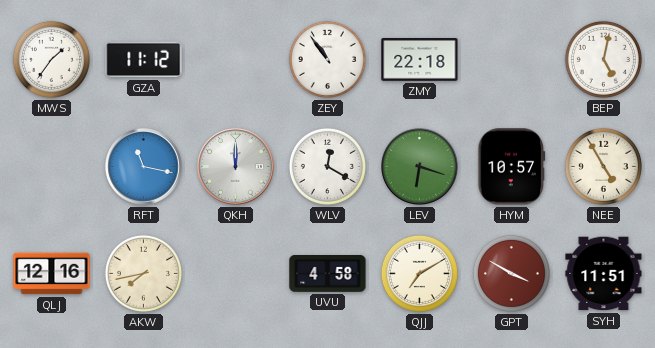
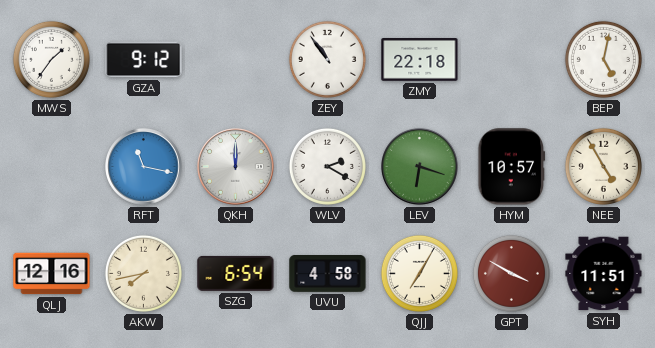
GZA: 11:12 -> 9:12
WLV: 12:20 -> 2:20
SZG: none -> 6:54
QJJ: 7:10 -> 7:05
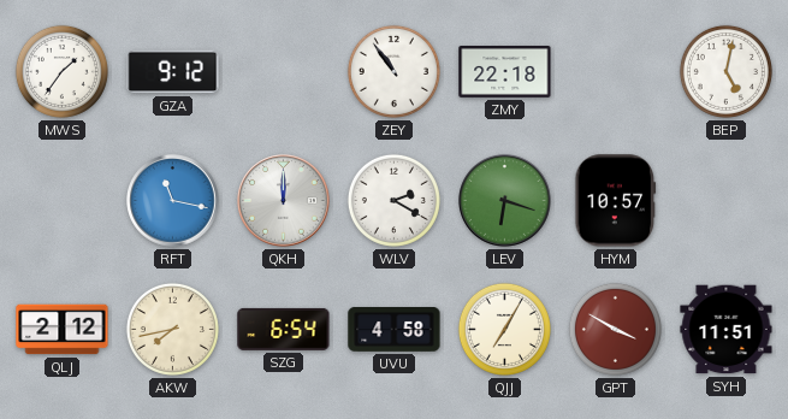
NEE: 4:55 -> none
QLJ: 12:16 -> 2:12
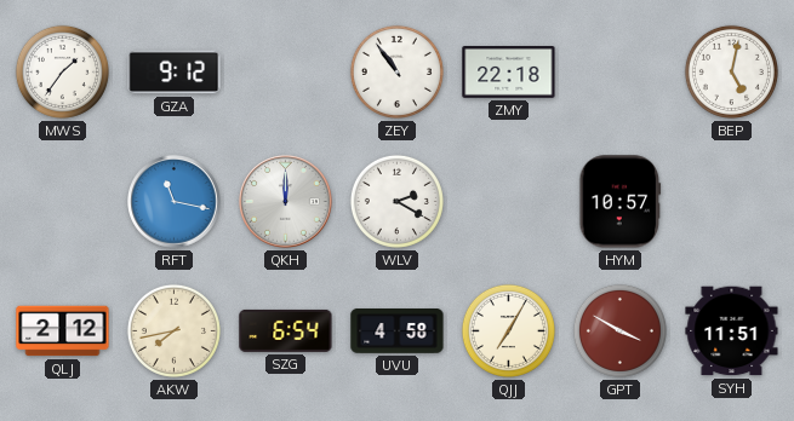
LEV: 6:18 -> none
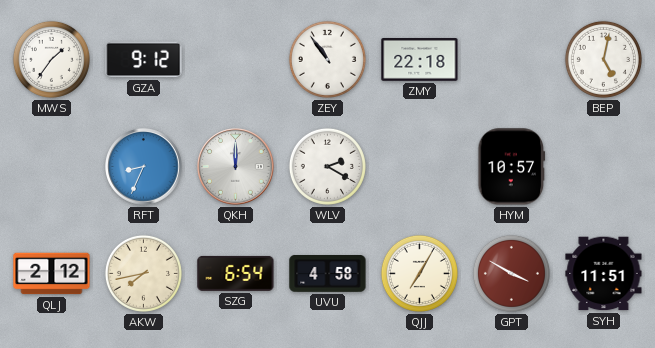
RFT: 11:17 -> 8:34
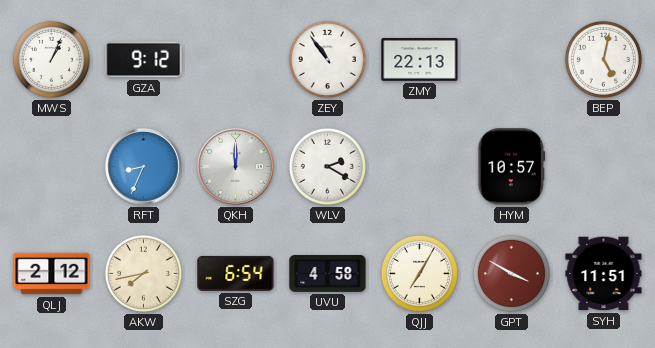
MWS: 1:36 -> 1:04
ZMY: 22:18 -> 22:13
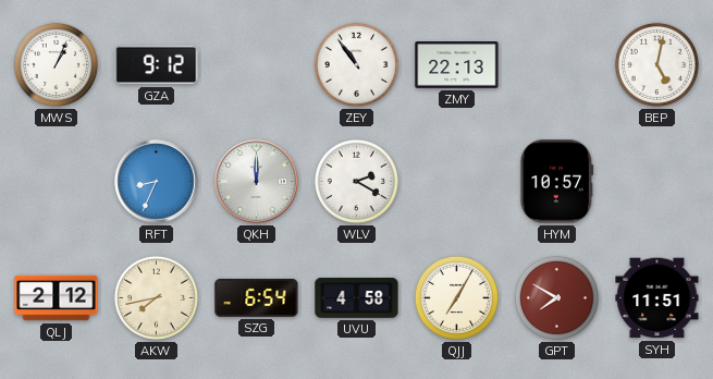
GPT: 3:50 -> 7:50
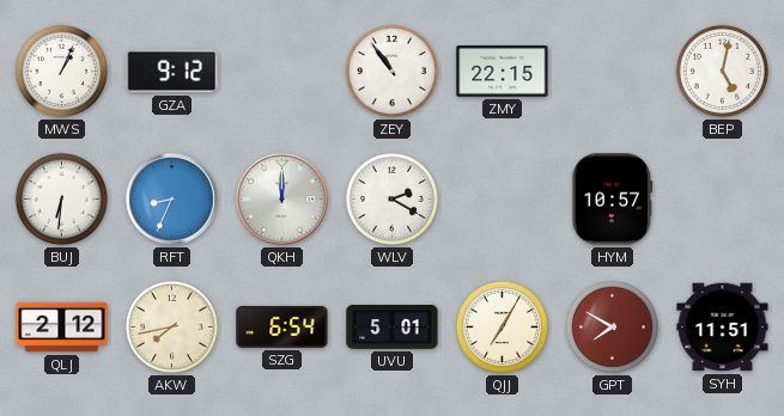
ZMY: 22:13 -> 22:15
BUJ: none -> 6:31
UVU: 4:58 -> 5:01
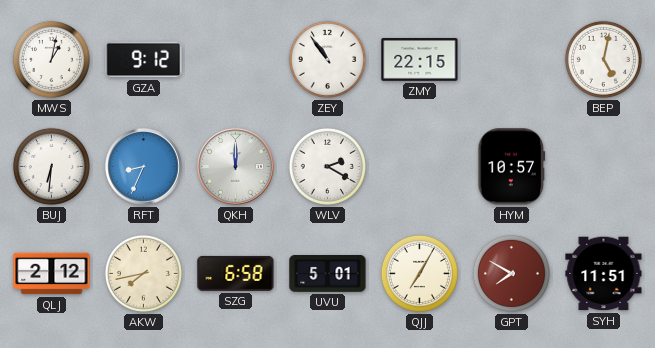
MWS: 1:04 -> 1:02
SZG: 6:54 -> 6:58
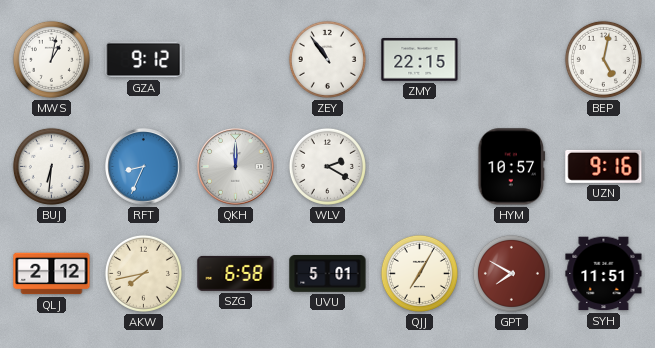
UZN: none -> 9:16
